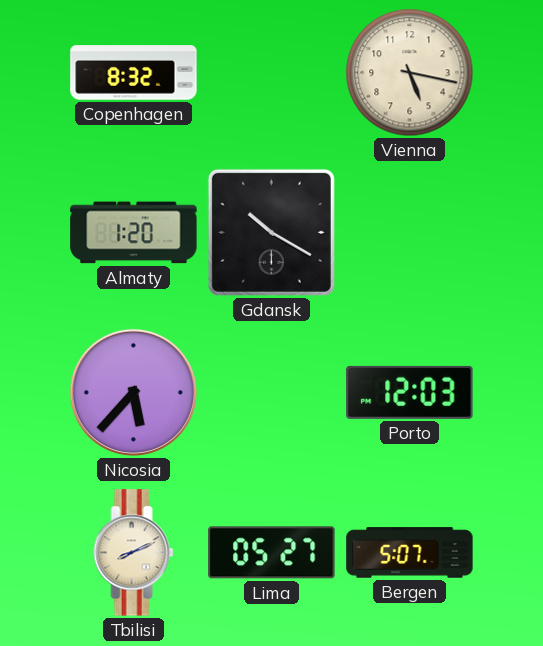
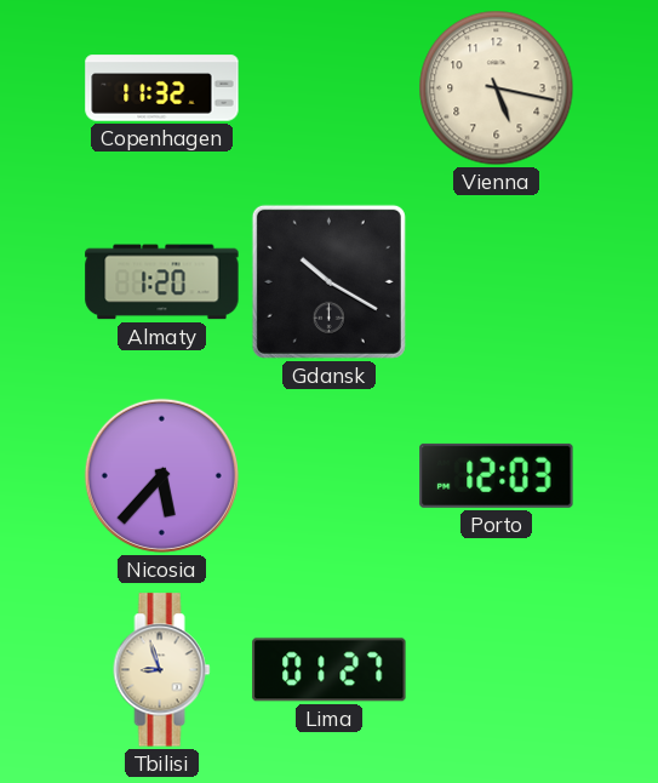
Copenhagen: 8:32 -> 11:32
Tbilisi: 8:11 -> 8:57
Lima: 05:27 -> 01:27
Bergen: 5:07 -> none
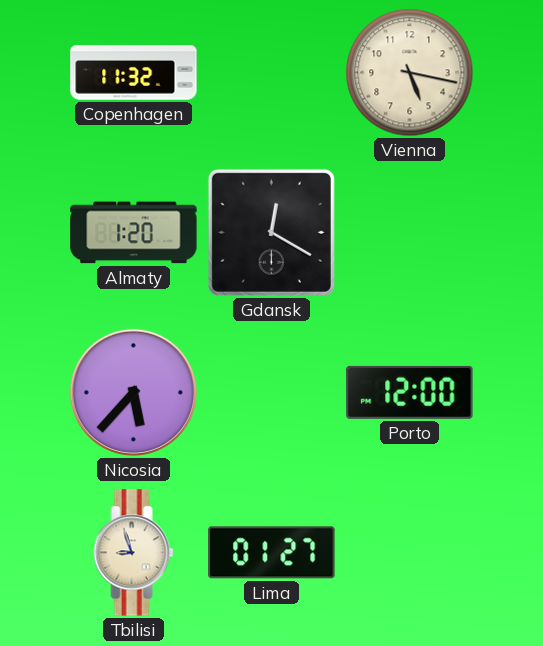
Gdansk: 10:20 -> 12:20
Porto: 12:03 -> 12:00
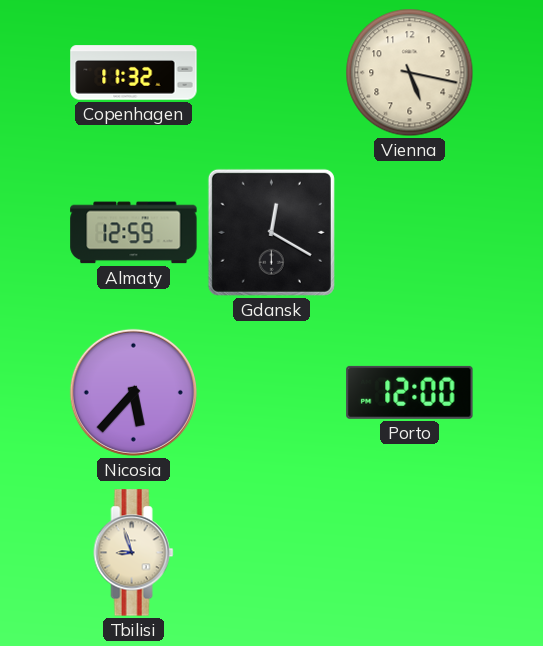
Almaty: 1:20 -> 12:59
Lima: 01:27 -> none
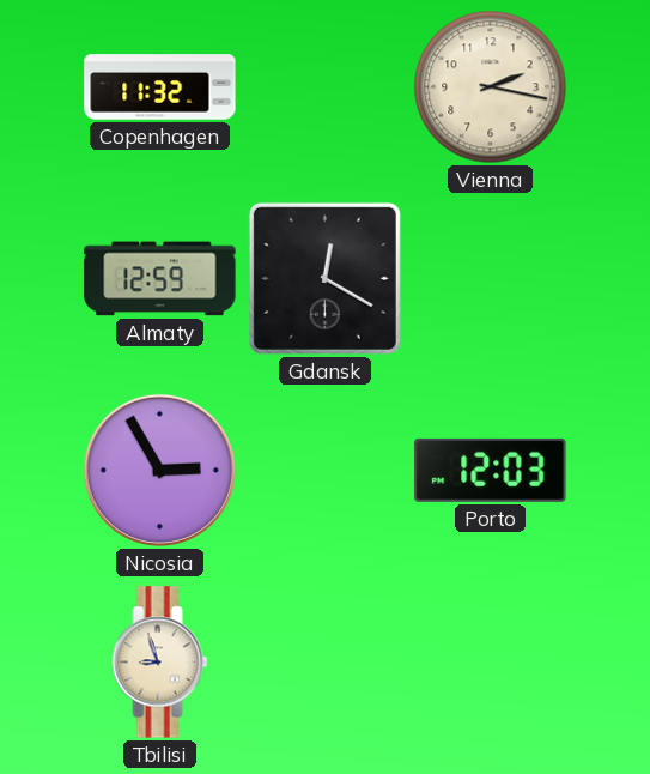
Vienna: 5:17 -> 2:17
Nicosia: 5:37 -> 2:55
Porto: 12:00 -> 12:03
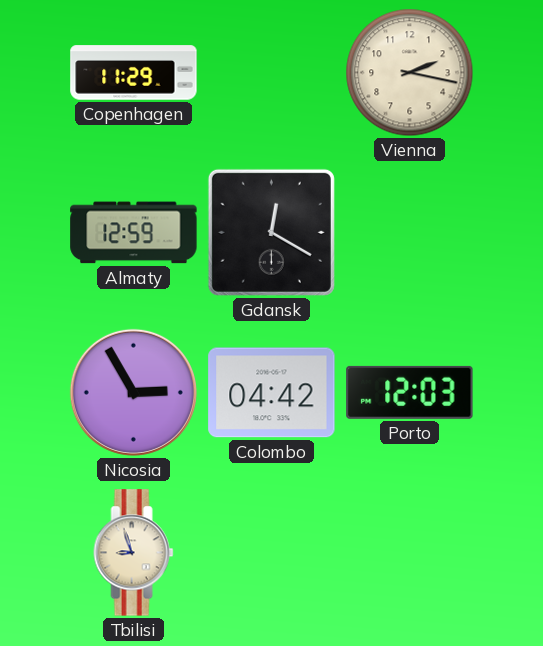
Copenhagen: 11:32 -> 11:29
Colombo: none -> 04:42
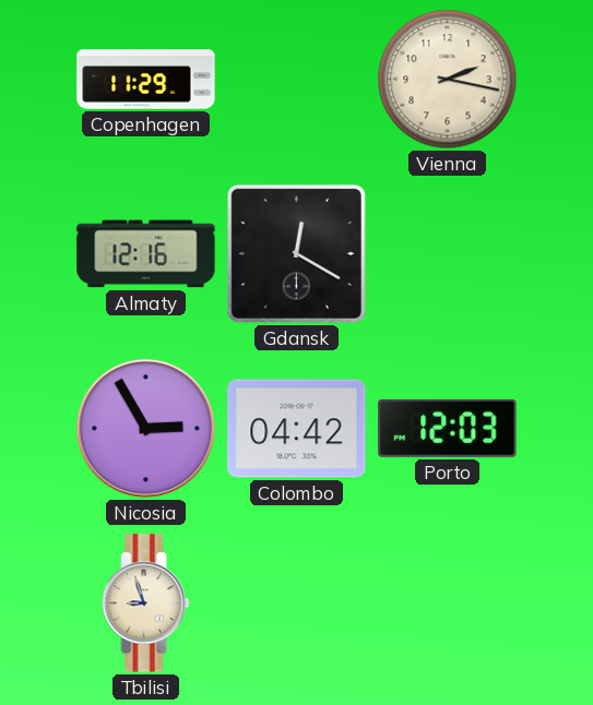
Almaty: 12:59 -> 12:16
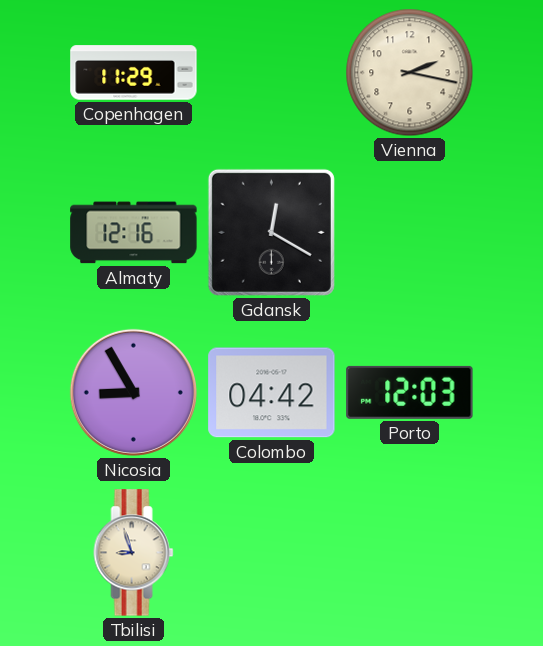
Nicosia: 2:55 -> 8:55
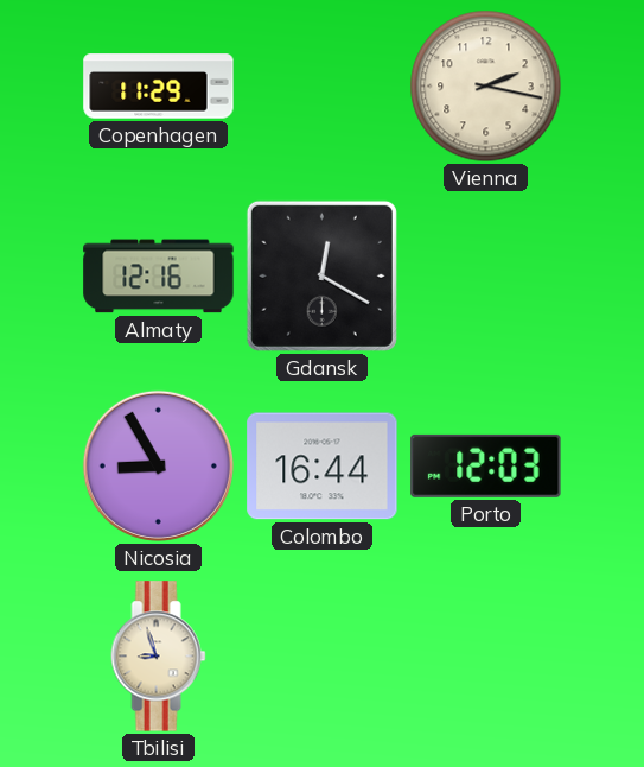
Colombo: 04:42 -> 16:44
